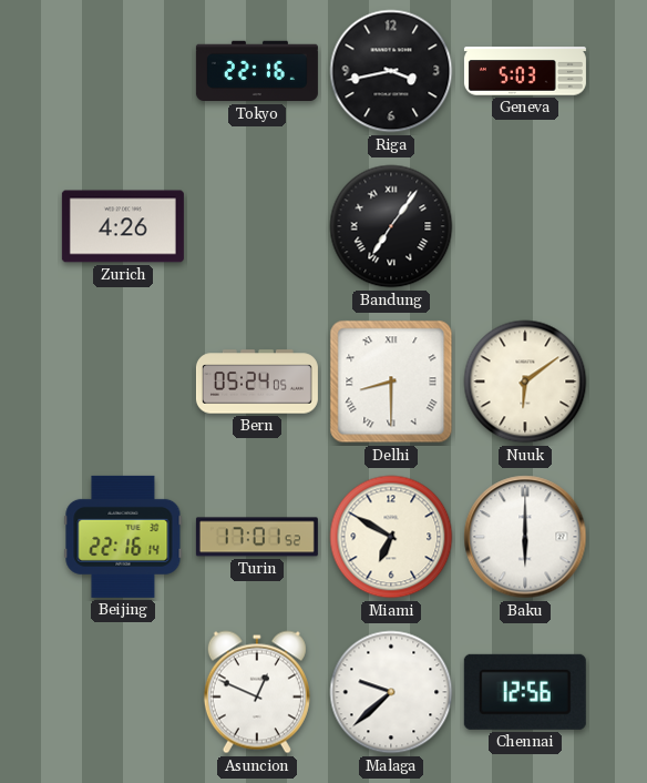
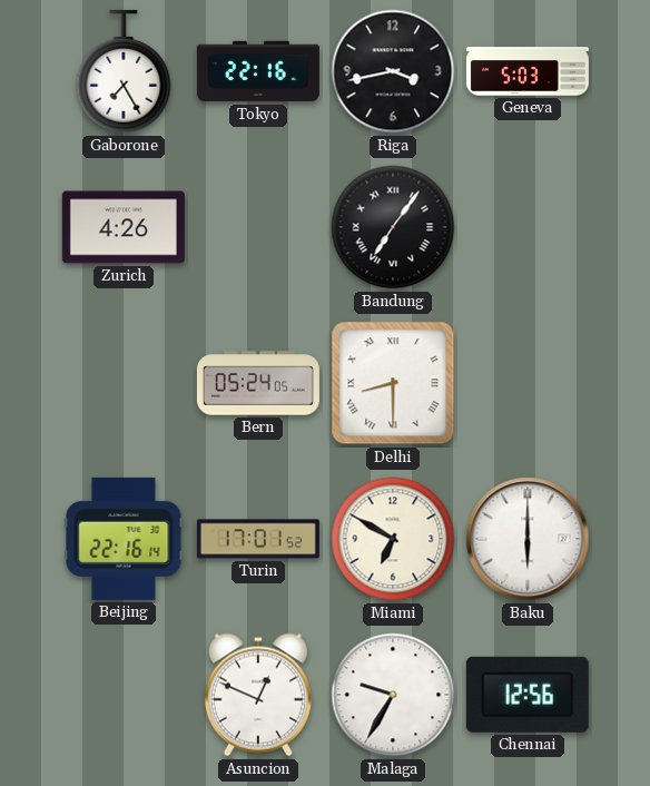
Gaborone: none -> 7:25
Nuuk: 6:09 -> none
Malaga: 9:38 -> 9:35
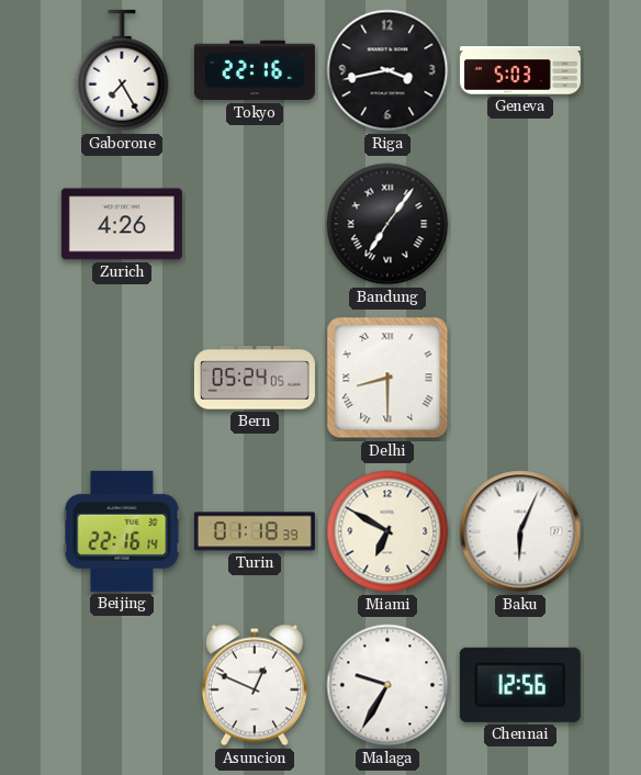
Turin: 17:01 -> 01:18
Baku: 6:00 -> 6:04
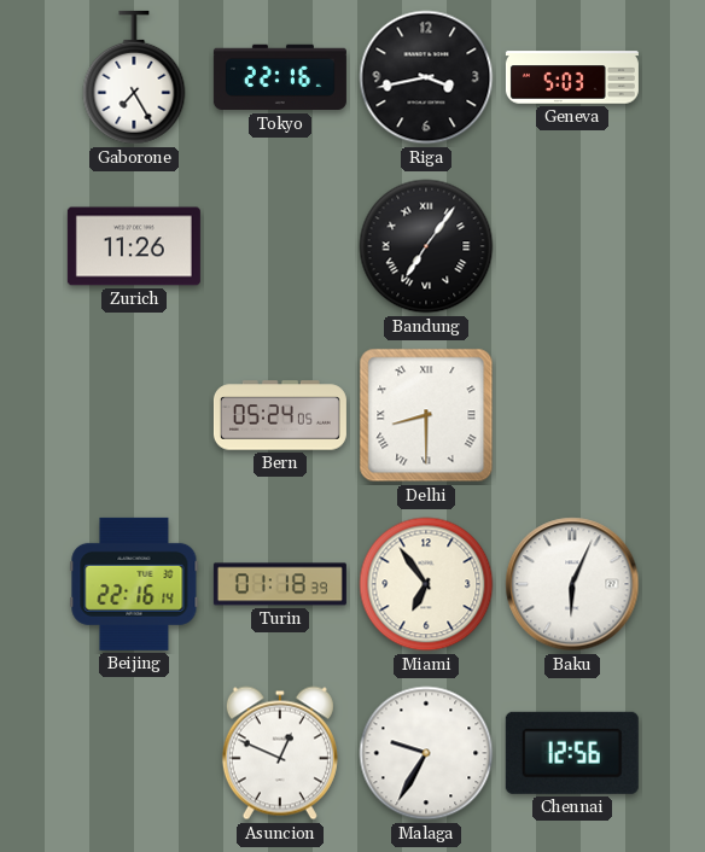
Zurich: 4:26 -> 11:26
Miami: 6:50 -> 6:54
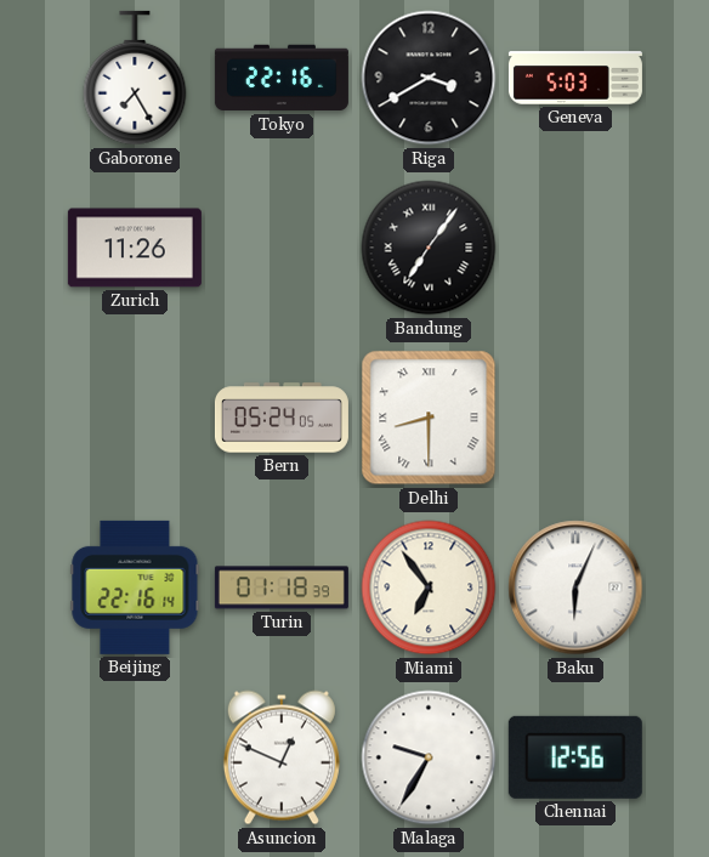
Riga: 3:43 -> 3:40
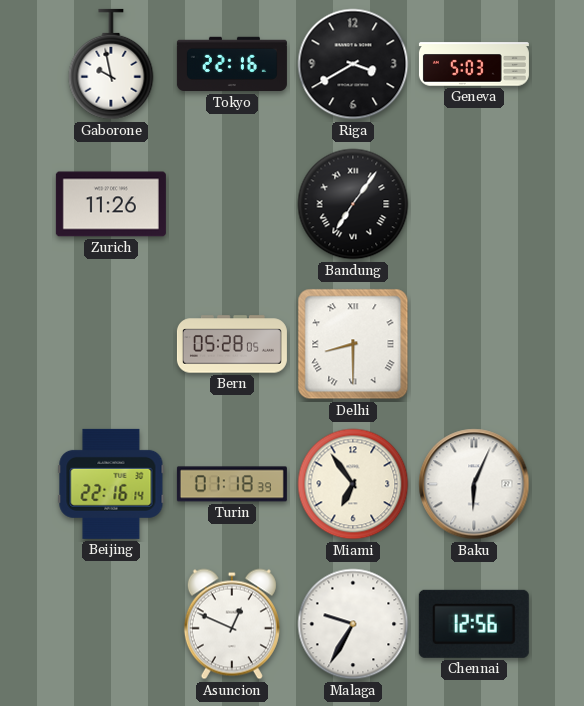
Gaborone: 7:25 -> 9:58
Bern: 05:24 -> 05:28
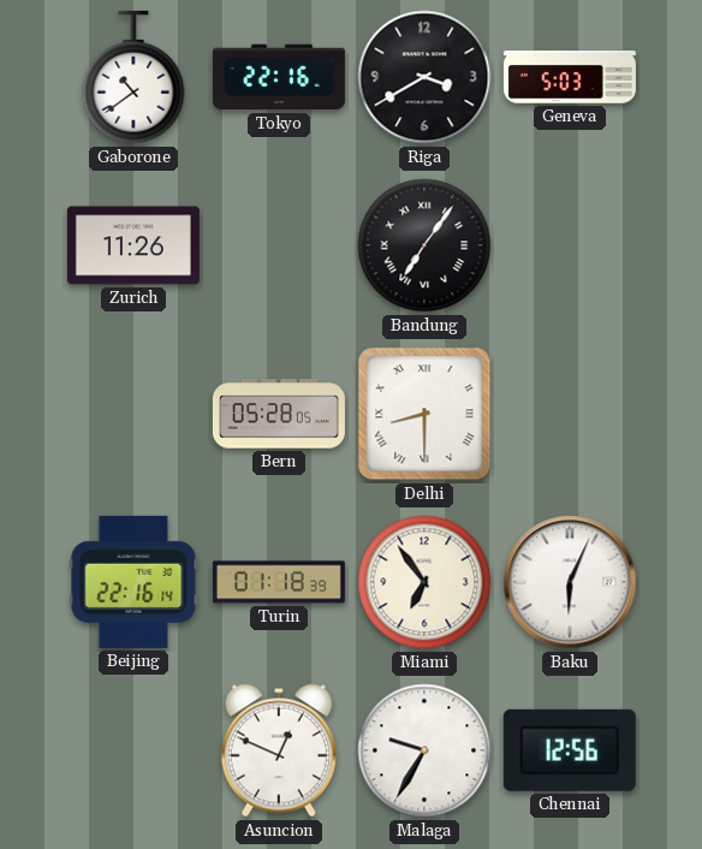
Gaborone: 9:58 -> 10:39
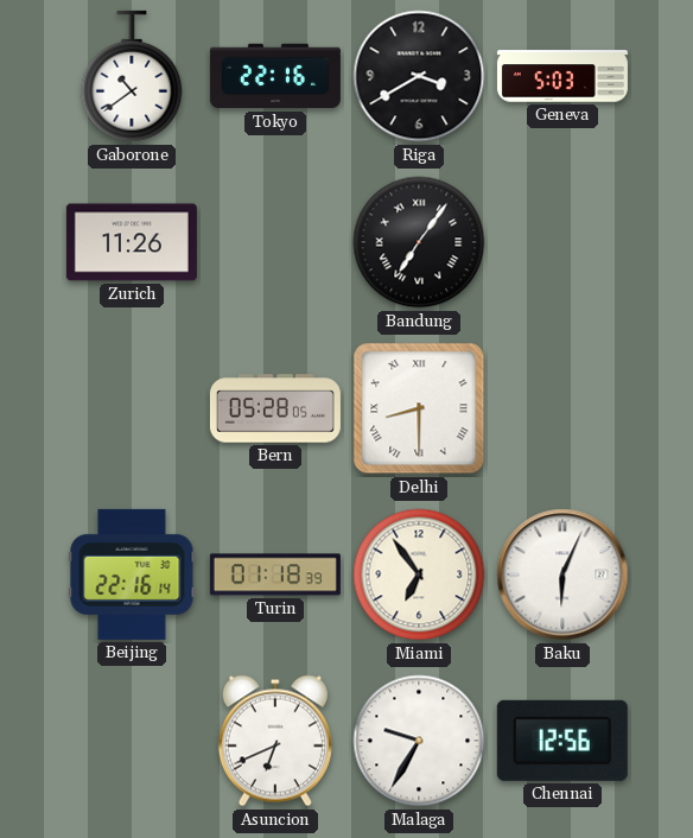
Asuncion: 12:49 -> 6:41
